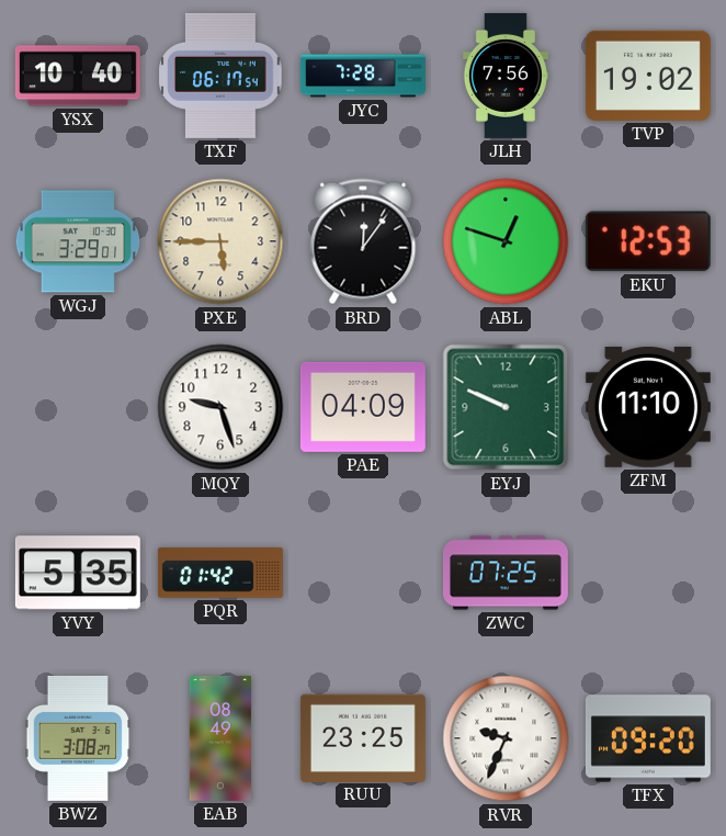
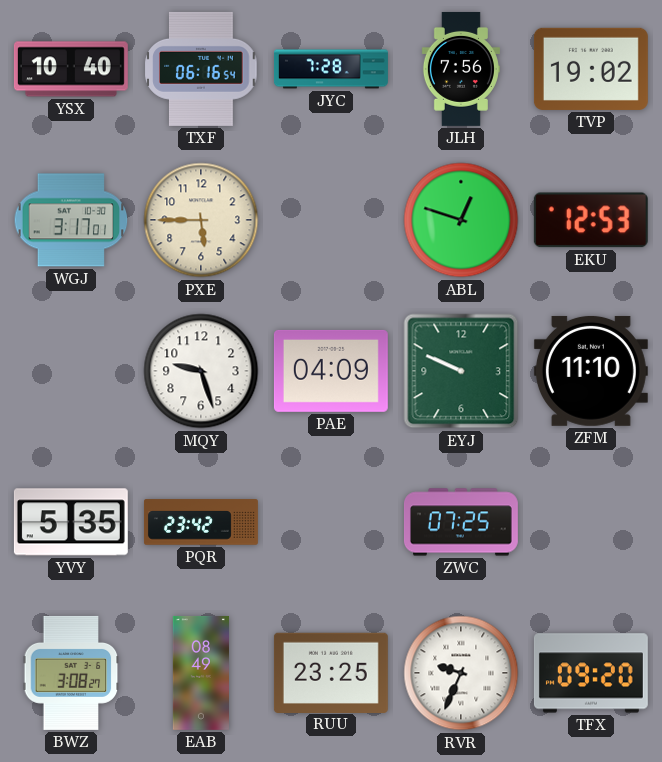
TXF: 06:17 -> 06:16
WGJ: 3:29 -> 3:17
BRD: 12:06 -> none
PQR: 01:42 -> 23:42
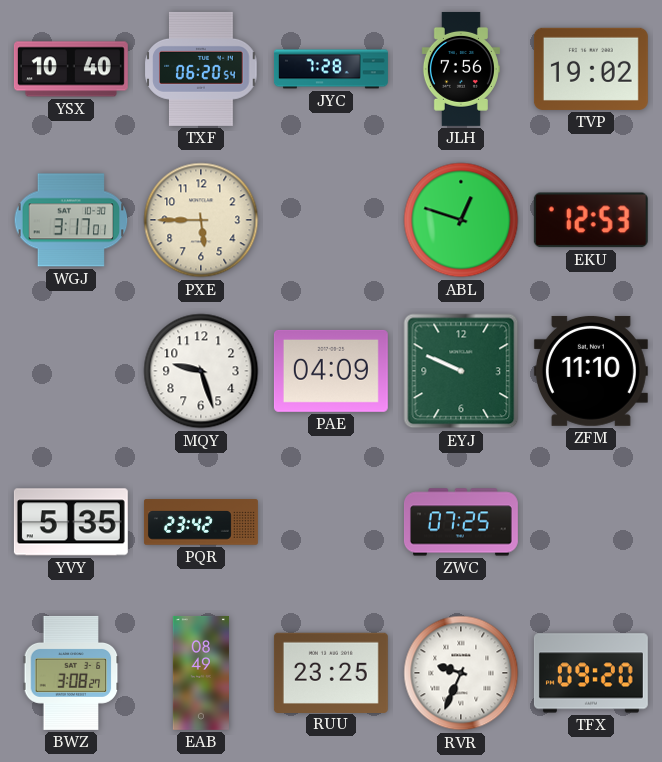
TXF: 06:16 -> 06:20
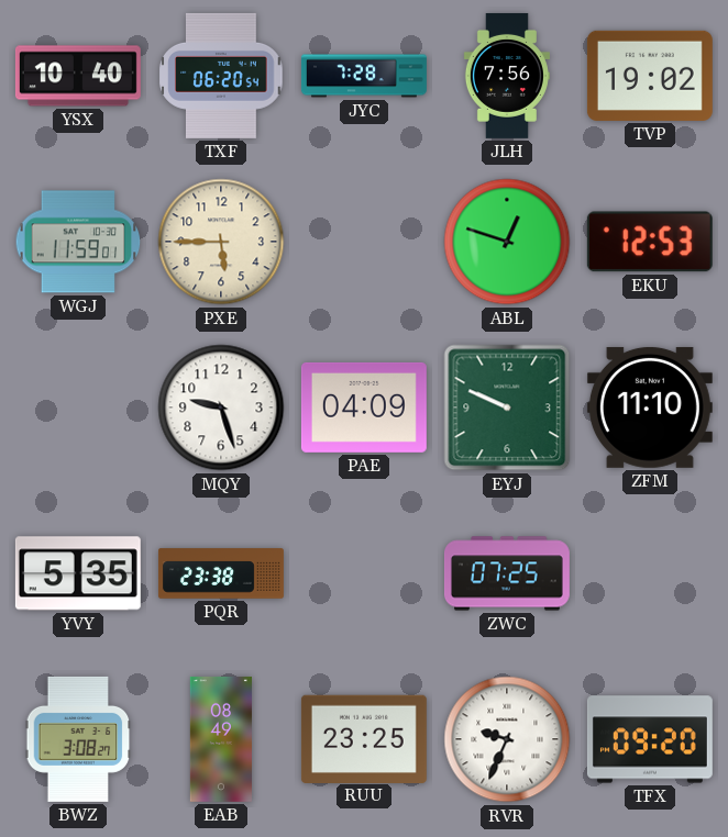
WGJ: 3:17 -> 11:59
PQR: 23:42 -> 23:38
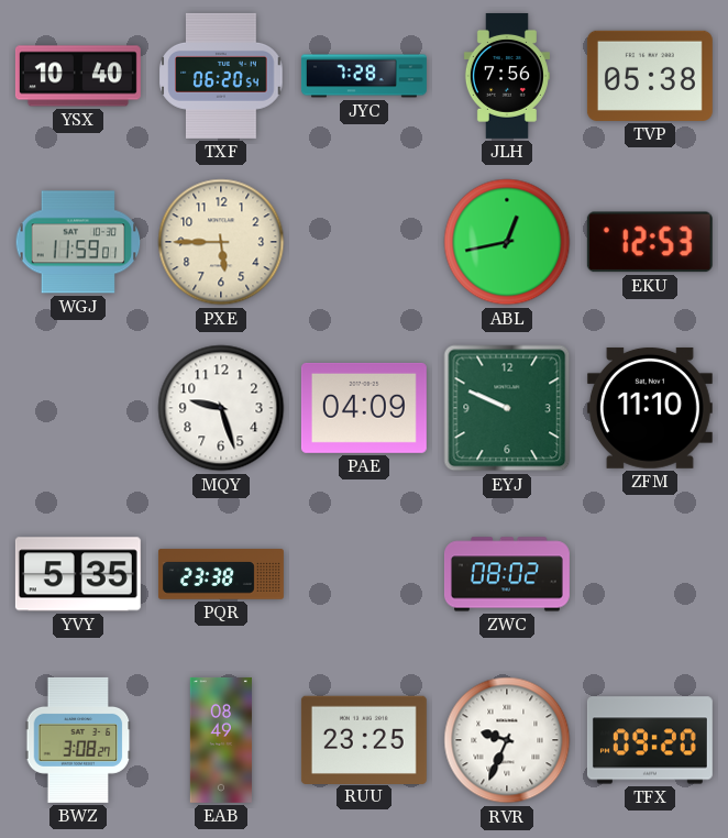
TVP: 19:02 -> 05:38
ABL: 12:48 -> 12:43
ZWC: 07:25 -> 08:02
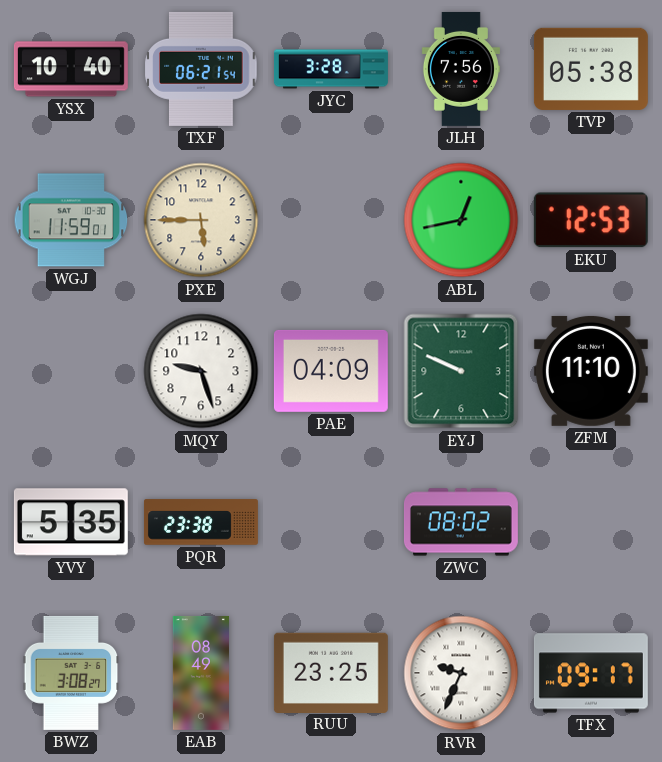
TXF: 06:20 -> 06:21
JYC: 7:28 -> 3:28
TFX: 09:20 -> 09:17
